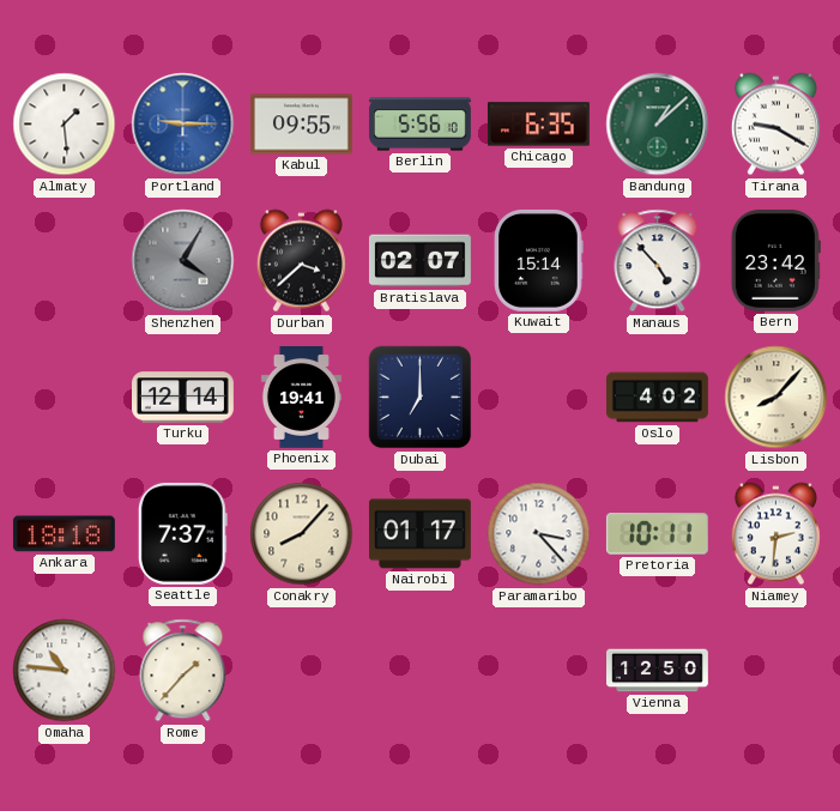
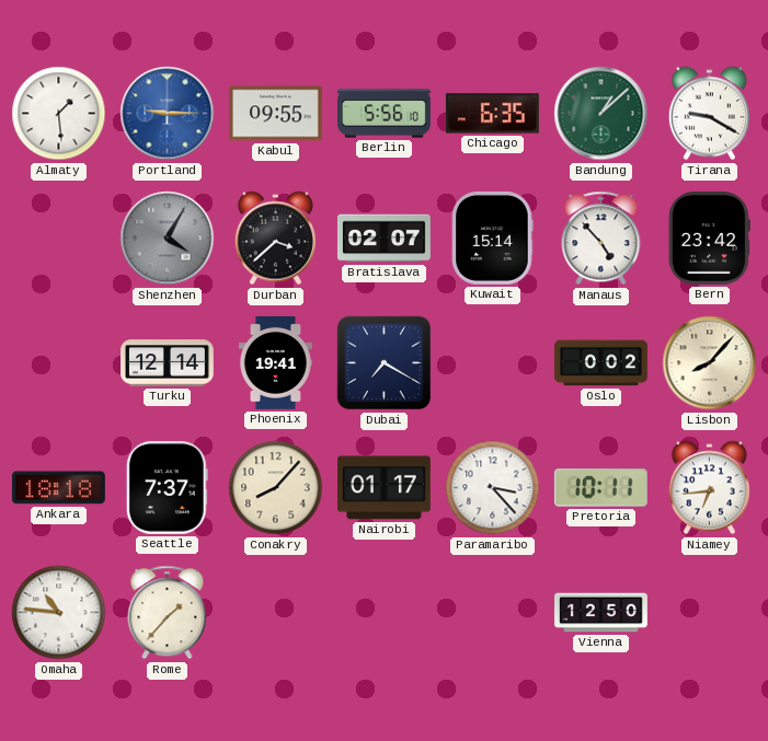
Dubai: 7:00 -> 7:20
Oslo: 4:02 -> 0:02
Niamey: 2:31 -> 6:44
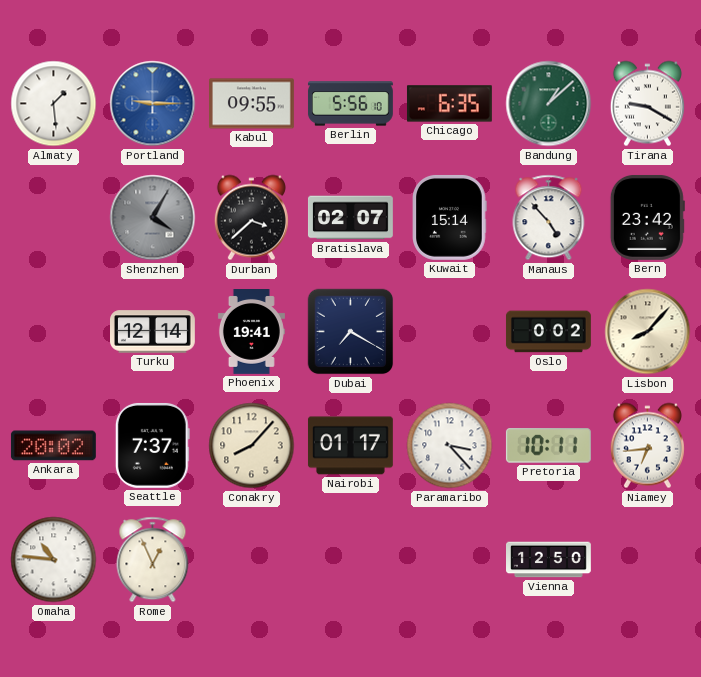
Ankara: 18:18 -> 20:02
Rome: 1:37 -> 12:56
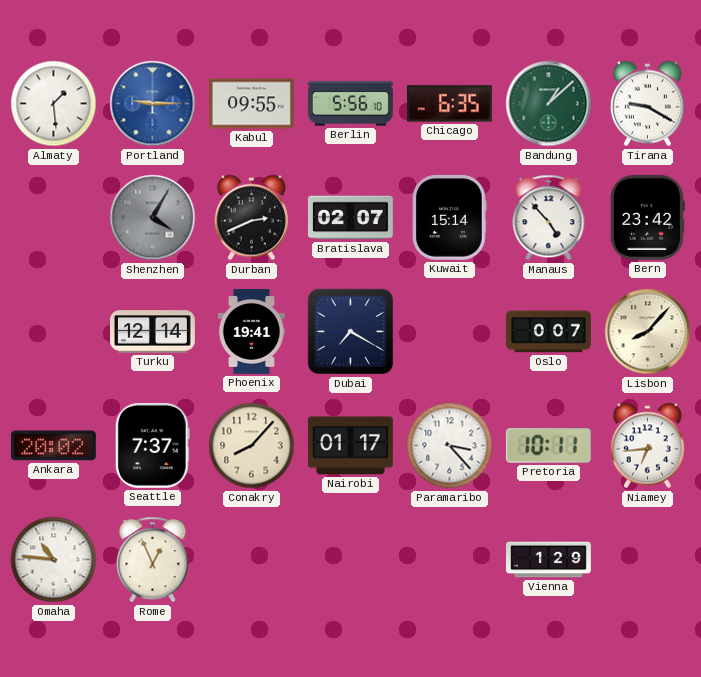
Durban: 3:38 -> 2:41
Oslo: 0:02 -> 0:07
Vienna: 12:50 -> 1:29
